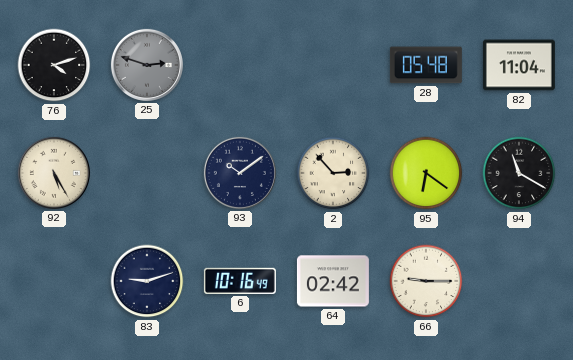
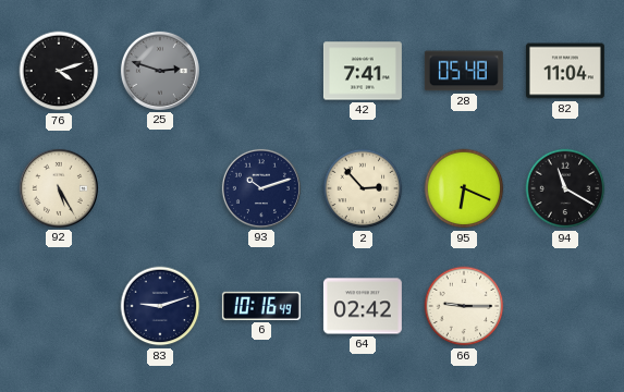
42: none -> 7:41
93: 10:09 -> 10:12
95: 6:21 -> 6:19
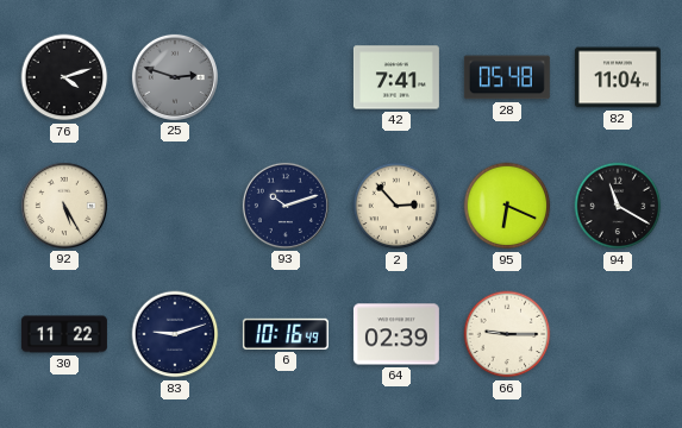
30: none -> 11:22
64: 02:42 -> 02:39
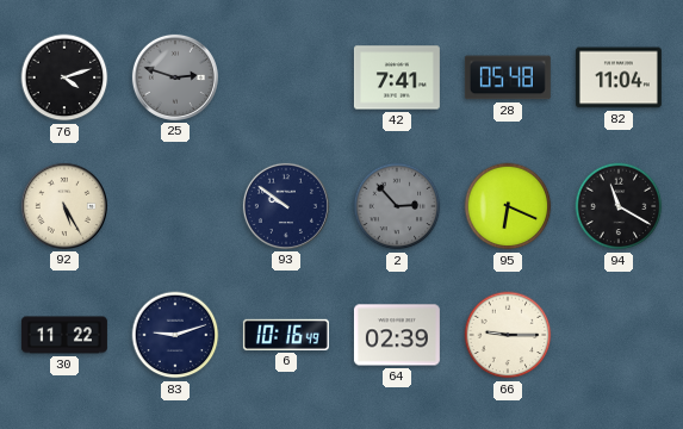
93: 10:12 -> 9:51
2 dial: cream -> grey
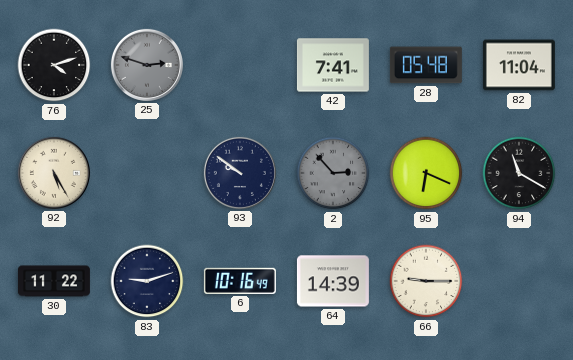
64: 02:39 -> 14:39
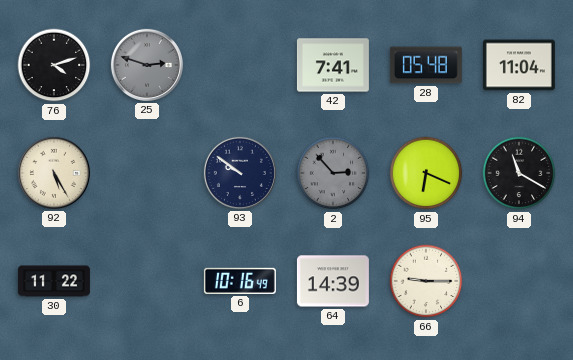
83: 9:12 -> none
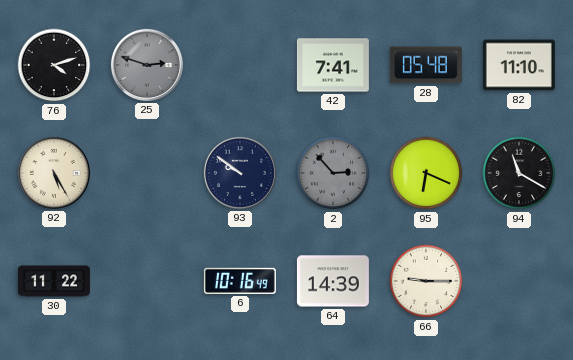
82: 11:04 -> 11:10
